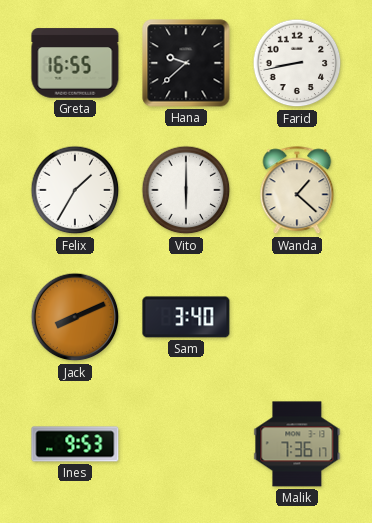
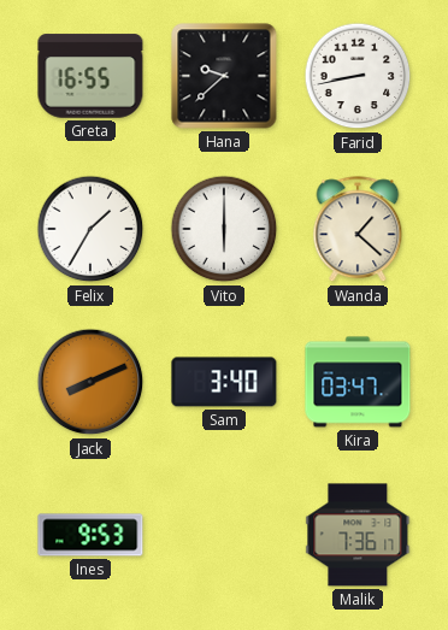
Kira: none -> 03:47
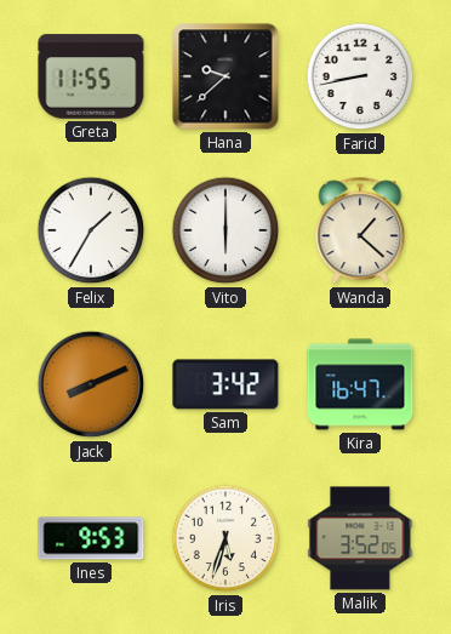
Greta: 16:55 -> 11:55
Sam: 3:40 -> 3:42
Kira: 03:47 -> 16:47
Iris: none -> 5:33
Malik: 7:36 -> 3:52
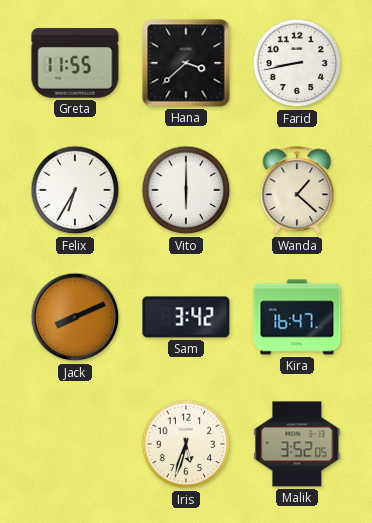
Hana: 9:38 -> 3:38
Felix: 1:35 -> 6:35
Ines: 9:53 -> none
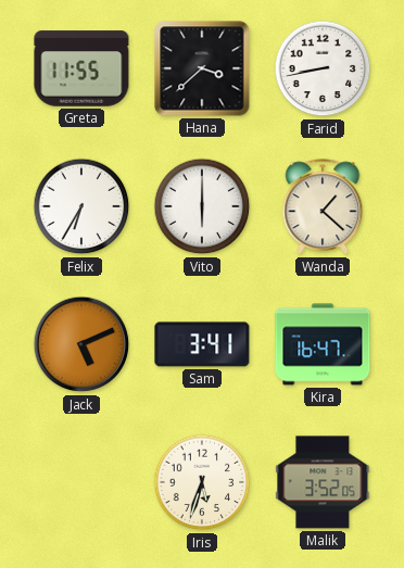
Jack: 8:11 -> 5:11
Sam: 3:42 -> 3:41
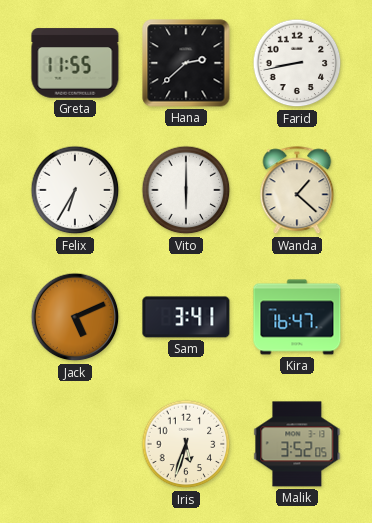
Hana: 3:38 -> 2:38
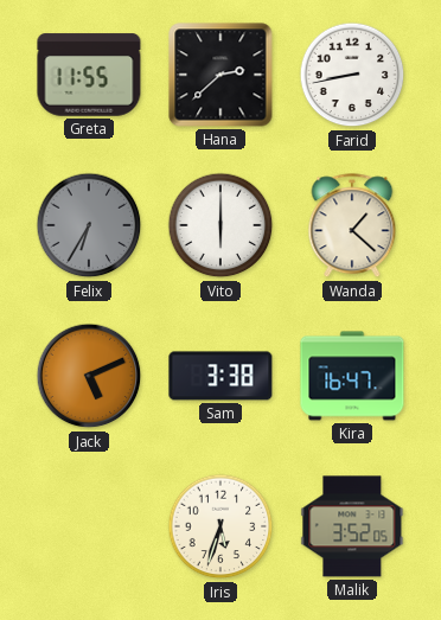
Felix dial: white -> grey
Sam: 3:41 -> 3:38
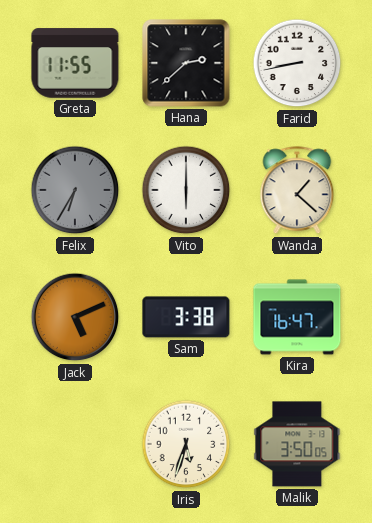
Malik: 3:52 -> 3:50
